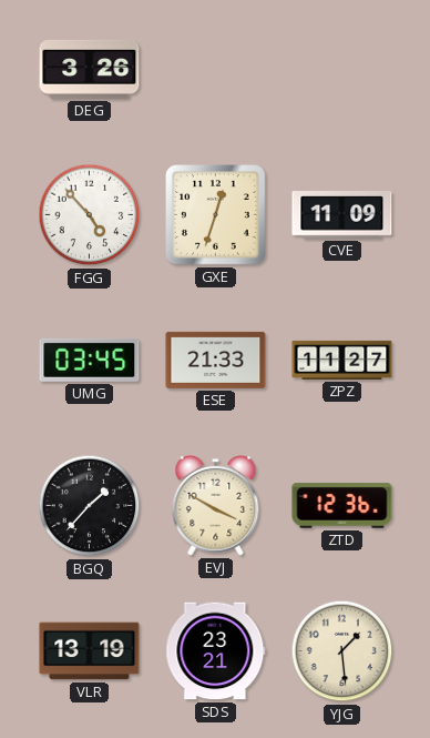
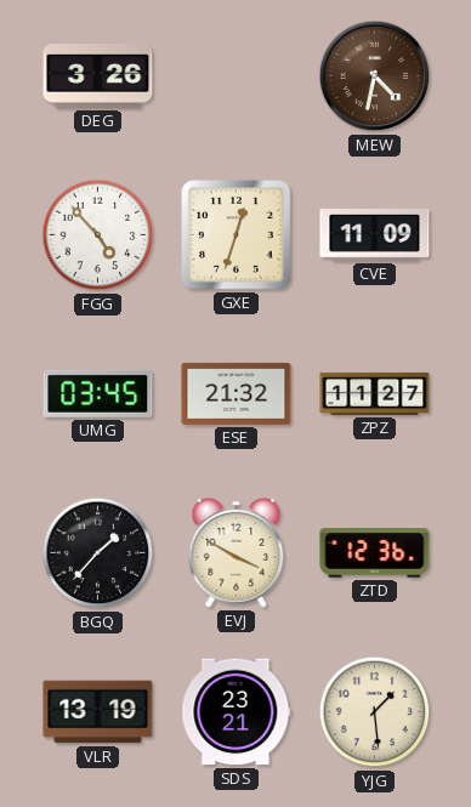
MEW: none -> 4:32
ESE: 21:33 -> 21:32
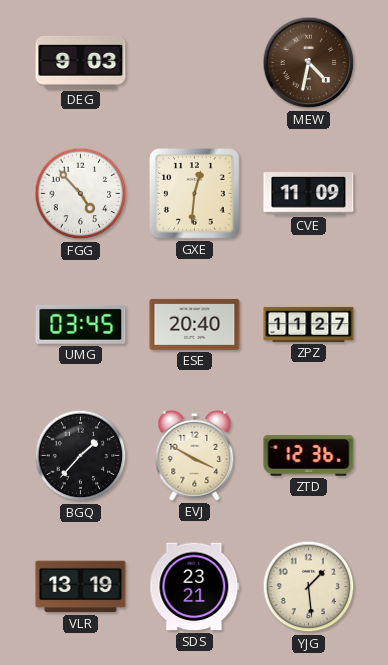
DEG: 3:26 -> 9:03
GXE: 12:33 -> 12:31
ESE: 21:32 -> 20:40
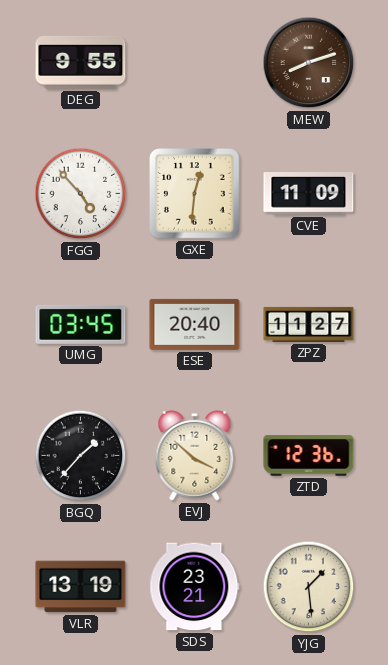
DEG: 9:03 -> 9:55
MEW: 4:32 -> 8:12
EVJ: 3:50 -> 3:52
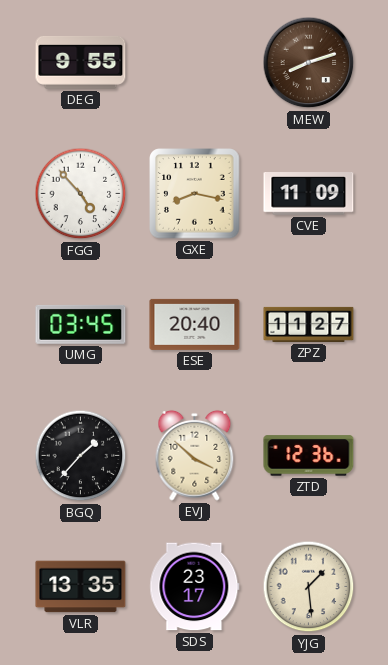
GXE: 12:31 -> 8:17
VLR: 13:19 -> 13:35
SDS: 23:21 -> 23:17
